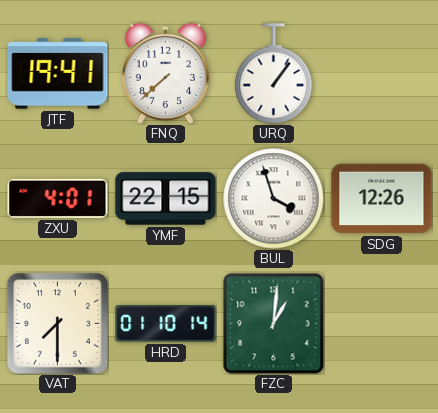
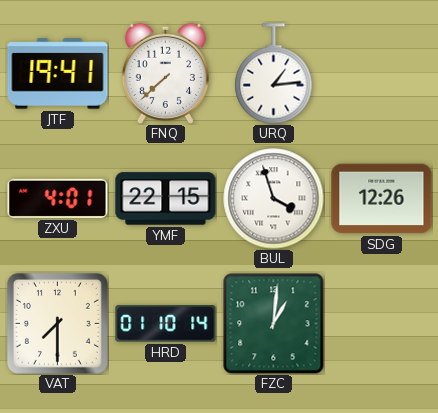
URQ: 1:06 -> 1:14
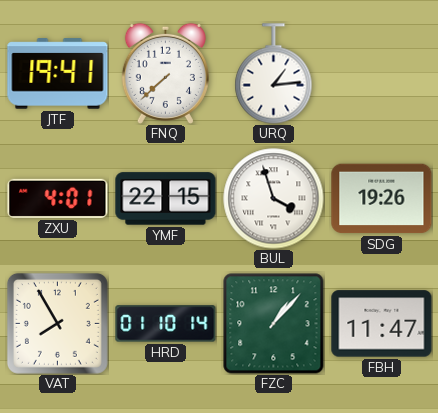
SDG: 12:26 -> 19:26
VAT: 7:30 -> 7:55
FZC: 1:01 -> 1:07
FBH: none -> 11:47
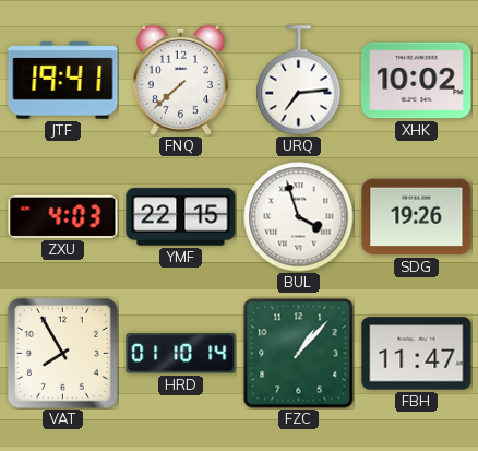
URQ: 1:14 -> 7:14
XHK: none -> 10:02
ZXU: 4:01 -> 4:03
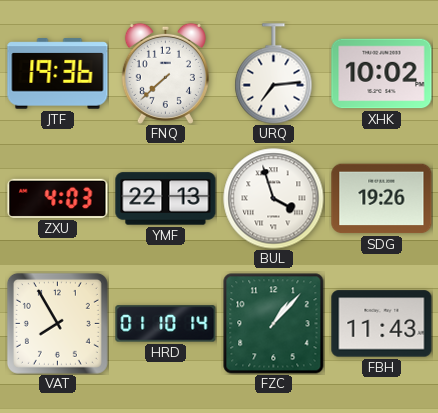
JTF: 19:41 -> 19:36
YMF: 22:15 -> 22:13
FBH: 11:47 -> 11:43
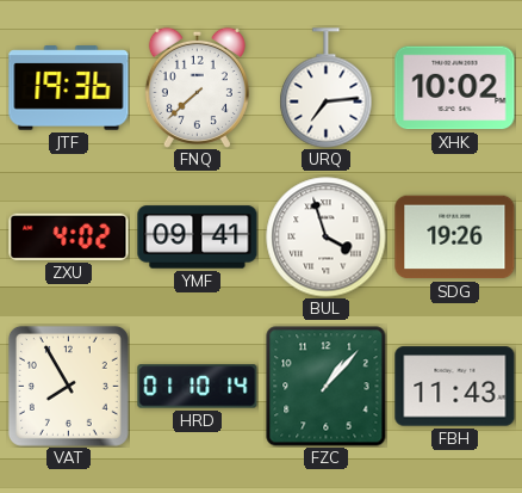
ZXU: 4:03 -> 4:02
YMF: 22:13 -> 09:41
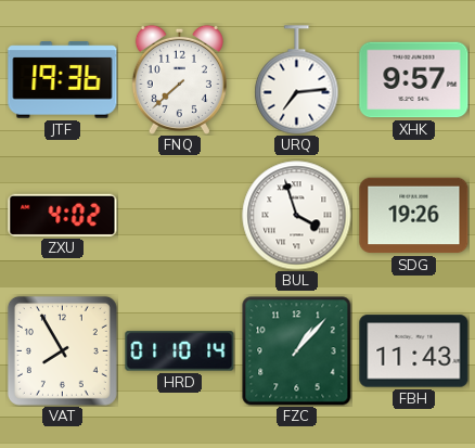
XHK: 10:02 -> 9:57
YMF: 09:41 -> none
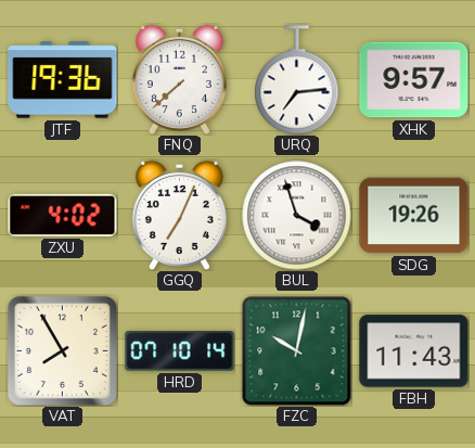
GGQ: none -> 7:04
HRD: 01:10 -> 07:10
FZC: 1:07 -> 10:02
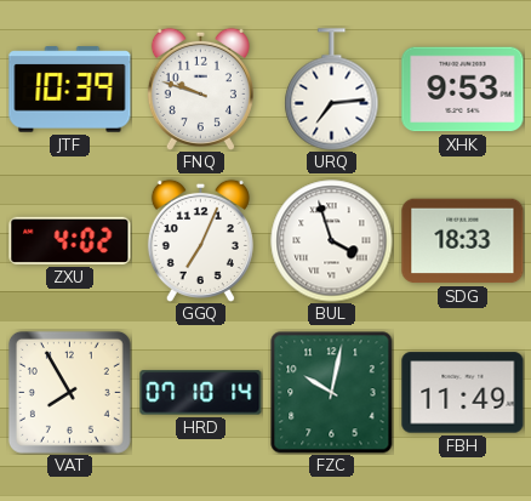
JTF: 19:36 -> 10:39
FNQ: 7:38 -> 9:48
XHK: 9:57 -> 9:53
SDG: 19:26 -> 18:33
FBH: 11:43 -> 11:49
